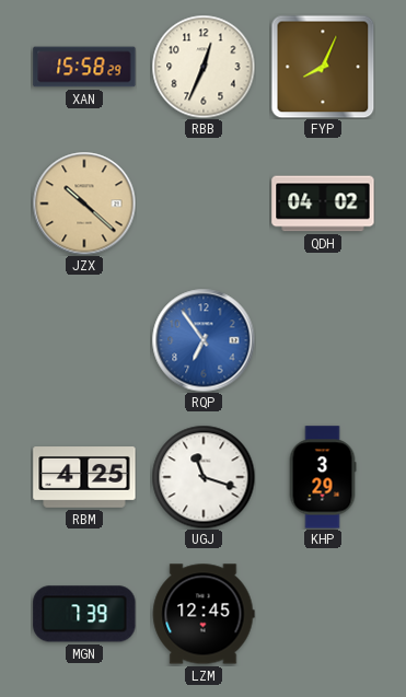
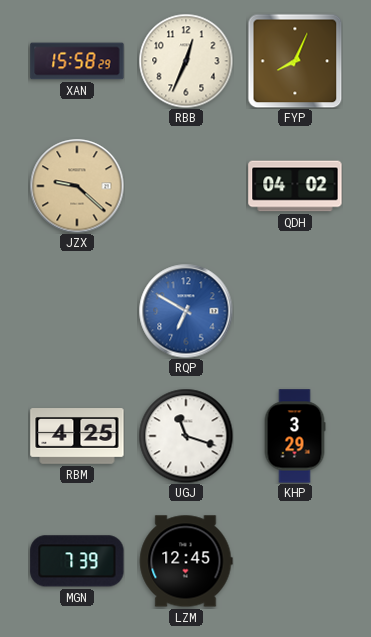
JZX: 10:22 -> 9:22
RQP: 6:54 -> 6:50
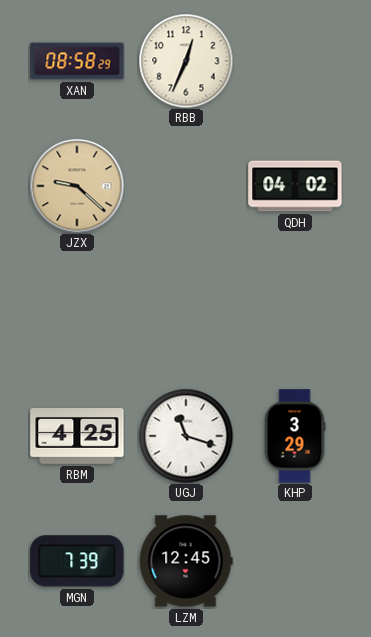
XAN: 15:58 -> 08:58
FYP: 8:04 -> none
RQP: 6:50 -> none
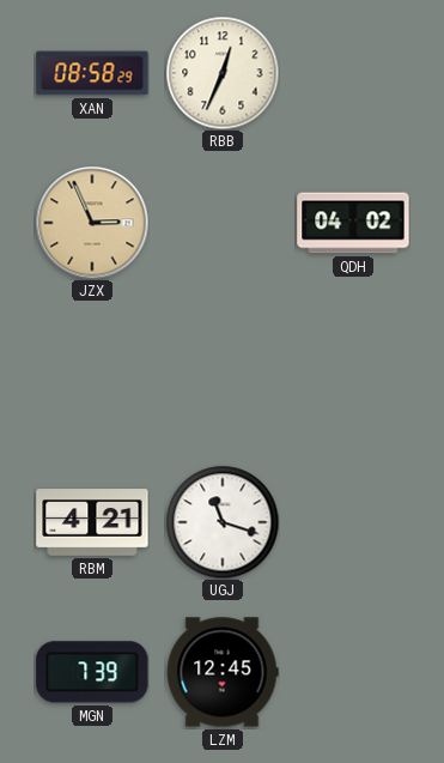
JZX: 9:22 -> 2:56
RBM: 4:25 -> 4:21
KHP: 3:29 -> none
